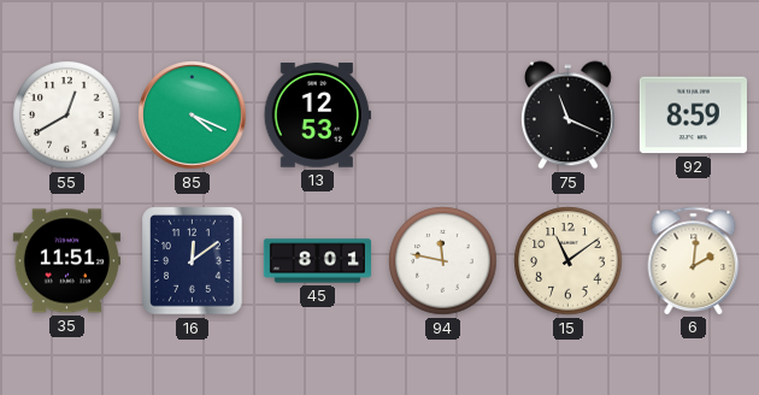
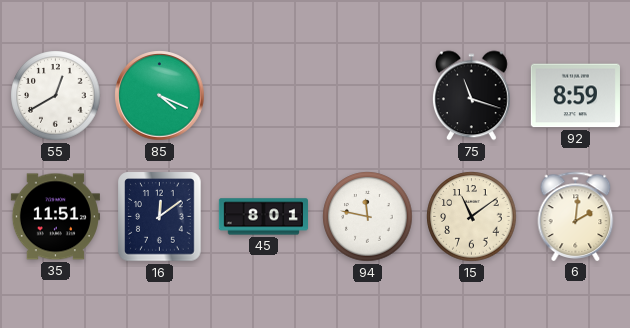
13: 12:53 -> none
75: 11:19 -> 11:18
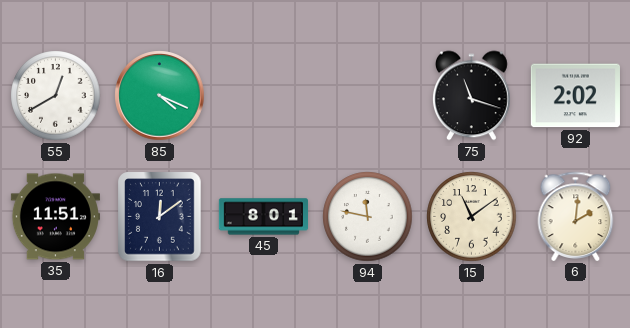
92: 8:59 -> 2:02
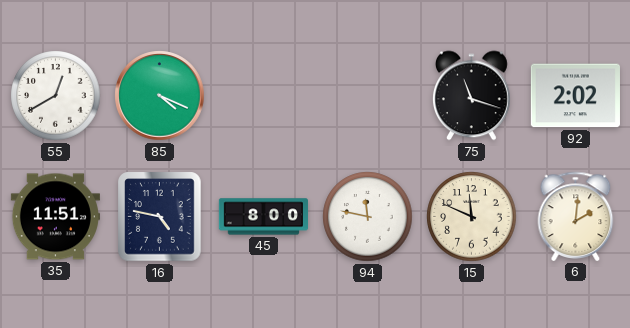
16: 12:09 -> 4:47
45: 8:01 -> 8:00
15: 11:09 -> 11:49
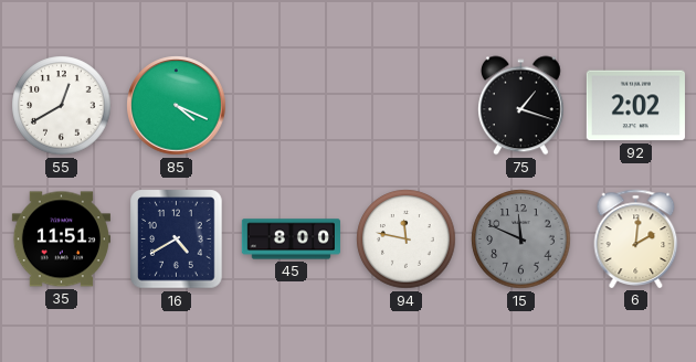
75: 11:18 -> 1:18
16: 4:47 -> 4:40
15 dial: cream -> grey
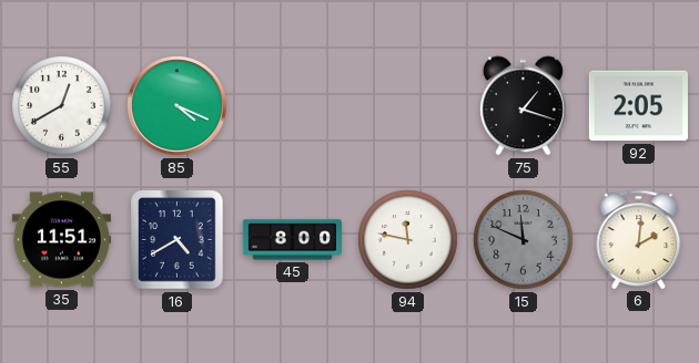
92: 2:02 -> 2:05
